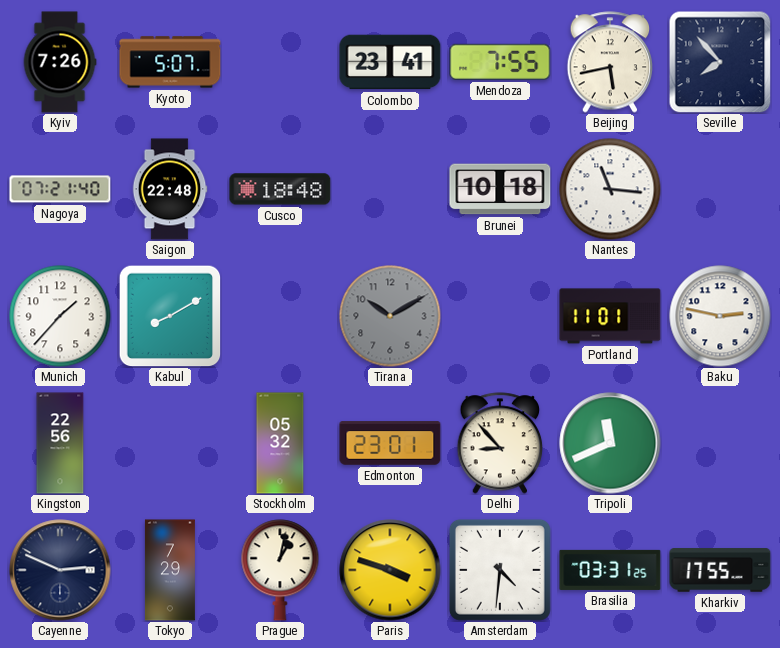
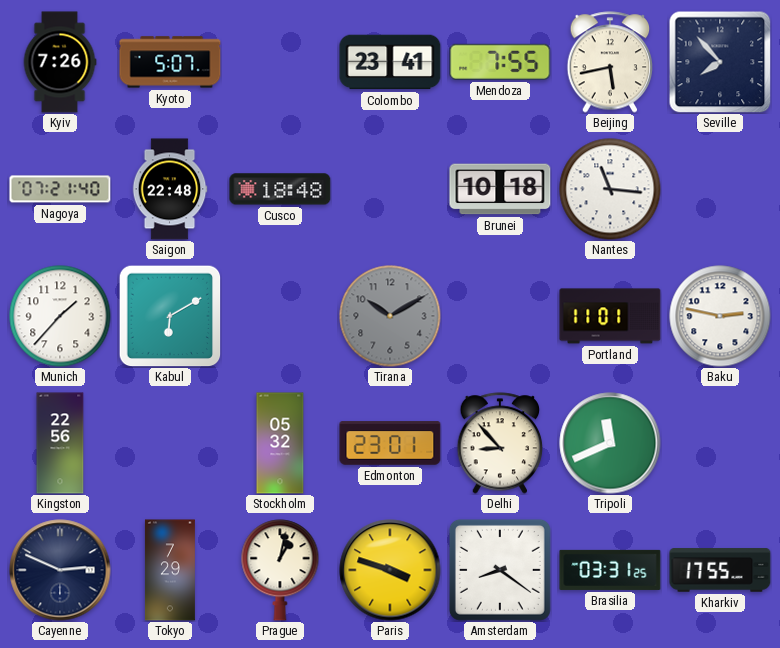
Kabul: 8:10 -> 6:10
Amsterdam: 4:31 -> 8:21
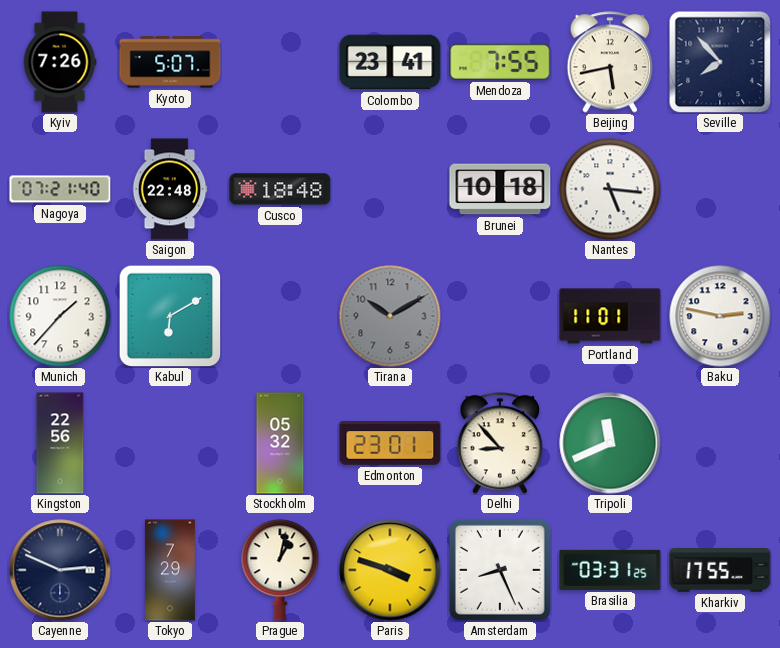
Nantes: 11:16 -> 5:16
Amsterdam: 8:21 -> 8:26
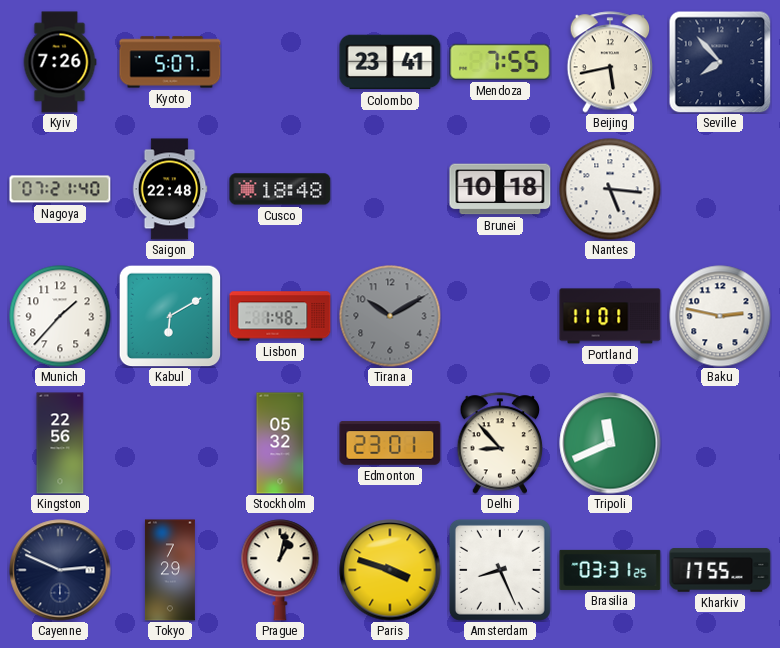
Lisbon: none -> 1:48
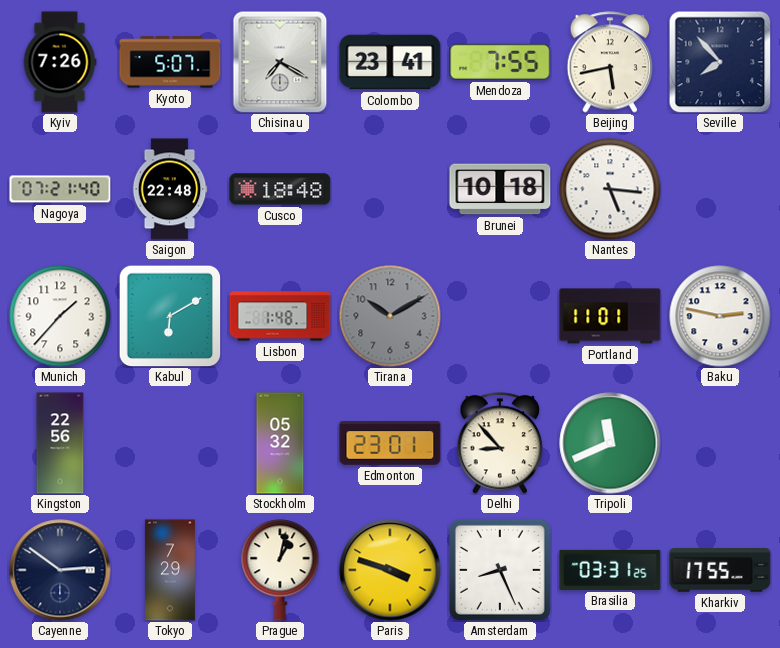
Chisinau: none -> 7:20
Cayenne: 2:49 -> 2:51
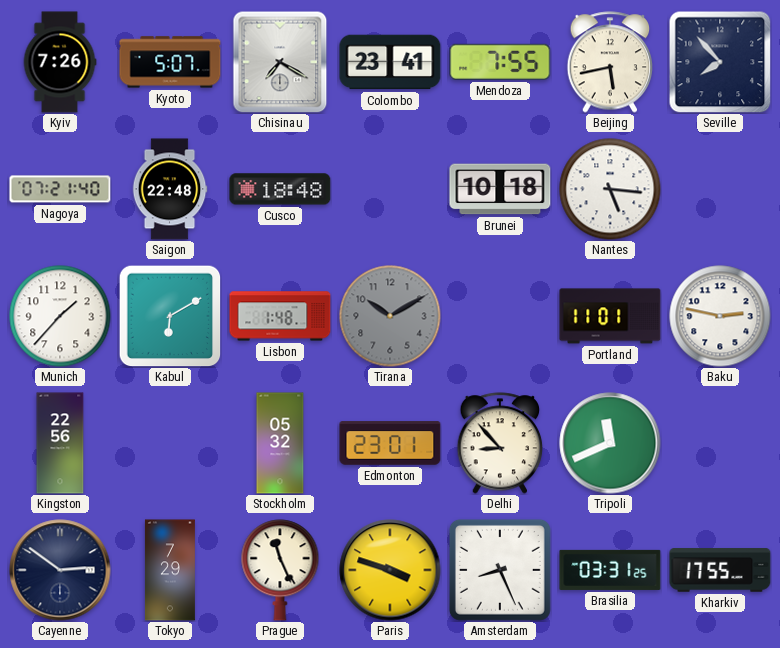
Prague: 1:02 -> 11:26
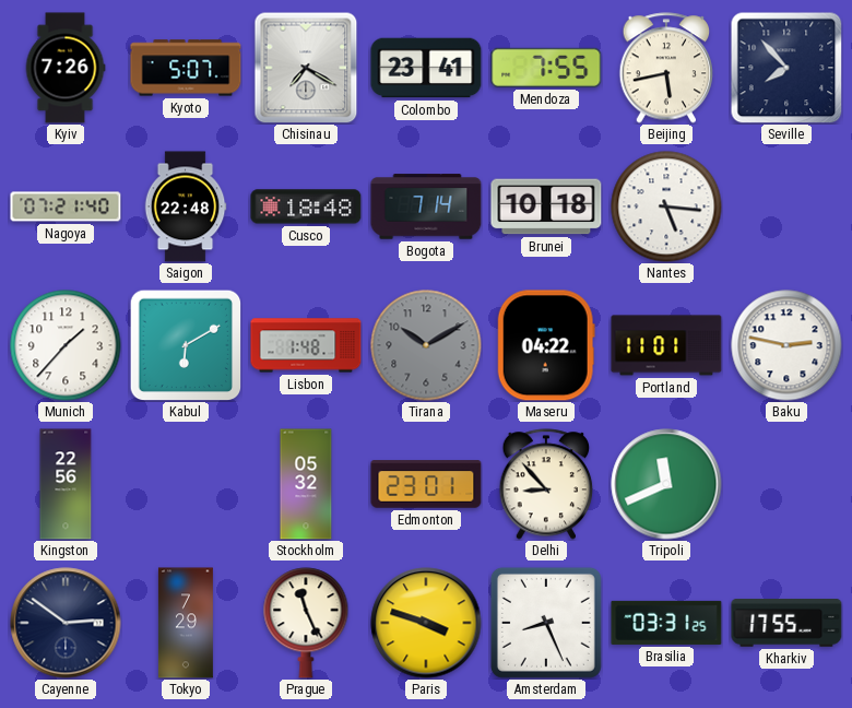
Bogota: none -> 7:14
Maseru: none -> 04:22
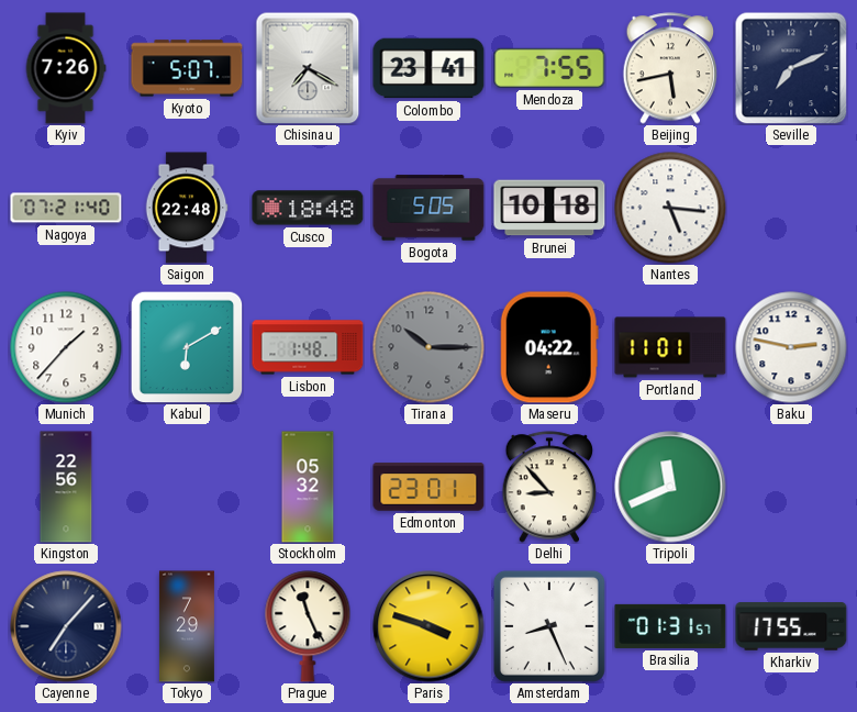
Seville: 7:53 -> 7:11
Bogota: 7:14 -> 5:05
Tirana: 10:10 -> 10:15
Cayenne: 2:51 -> 7:07
Brasilia: 03:31 -> 01:31
